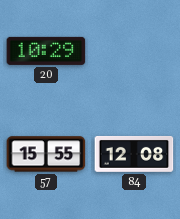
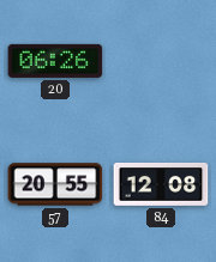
20: 10:29 -> 06:26
57: 15:55 -> 20:55
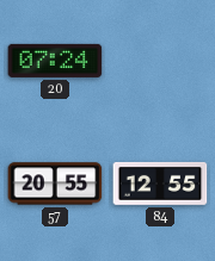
20: 06:26 -> 07:24
84: 12:08 -> 12:55
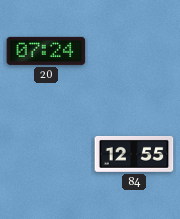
57: 20:55 -> none
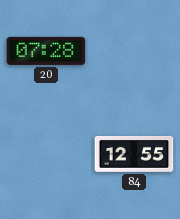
20: 07:24 -> 07:28
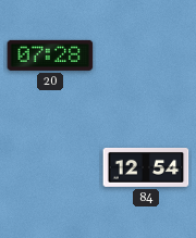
84: 12:55 -> 12:54
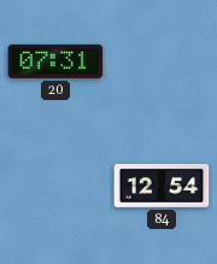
20: 07:28 -> 07:31
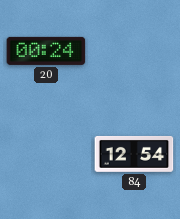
20: 07:31 -> 00:24
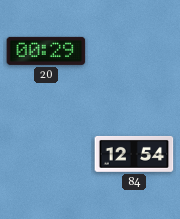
20: 00:24 -> 00:29
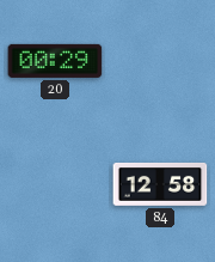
84: 12:54 -> 12:58
